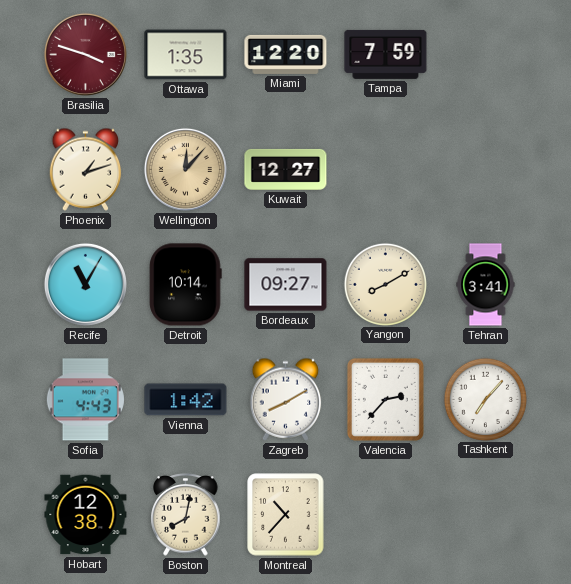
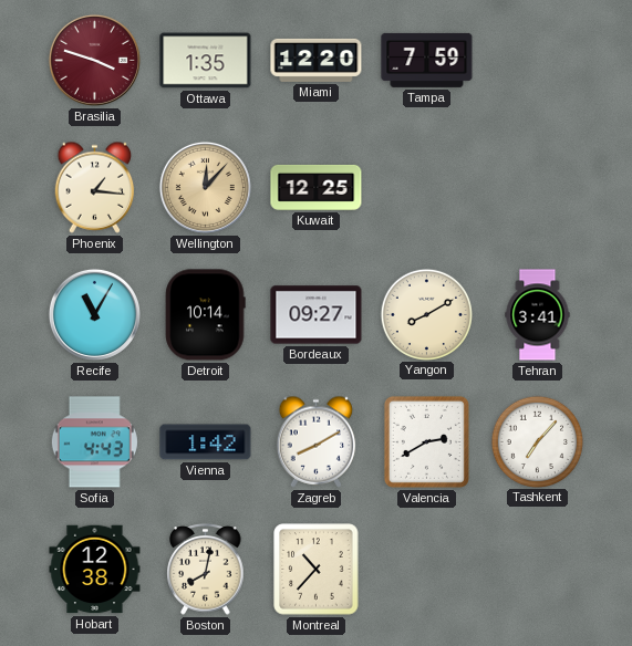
Phoenix: 1:12 -> 1:16
Kuwait: 12:27 -> 12:25
Valencia: 2:37 -> 2:40
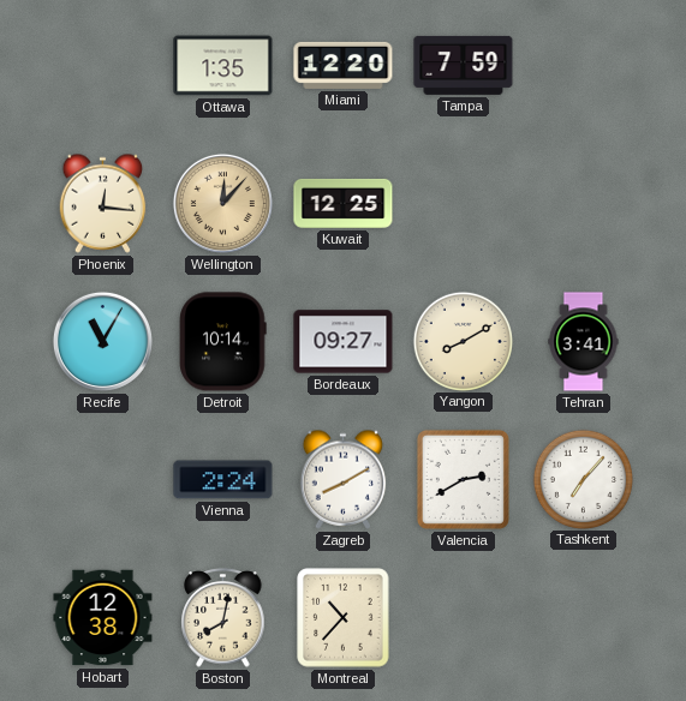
Brasilia: 3:48 -> none
Phoenix: 1:16 -> 12:16
Sofia: 4:43 -> none
Vienna: 1:42 -> 2:24
